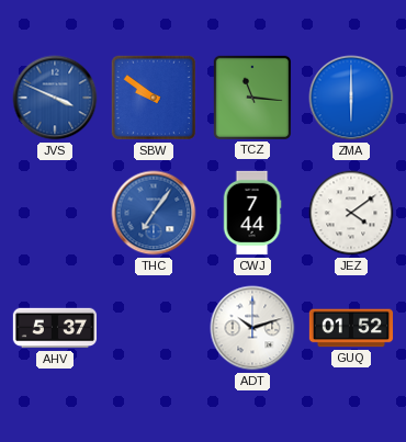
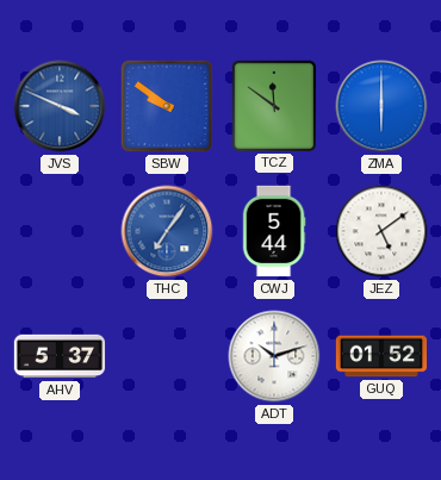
TCZ: 11:16 -> 11:51
CWJ: 7:44 -> 5:44
JEZ: 4:09 -> 5:09
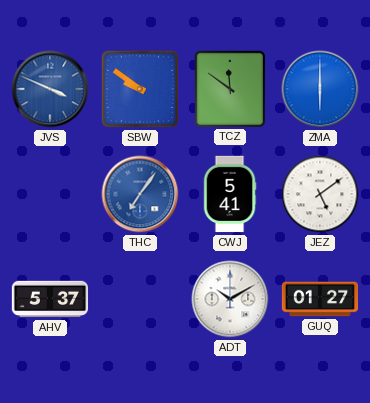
CWJ: 5:44 -> 5:41
ADT: 10:12 -> 10:10
GUQ: 01:52 -> 01:27
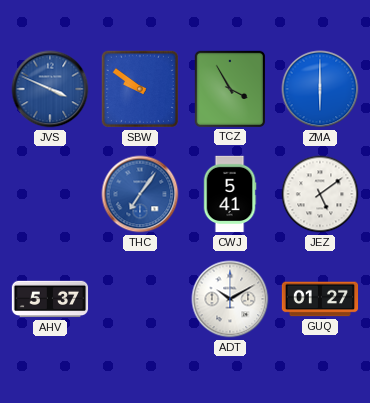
TCZ: 11:51 -> 3:55
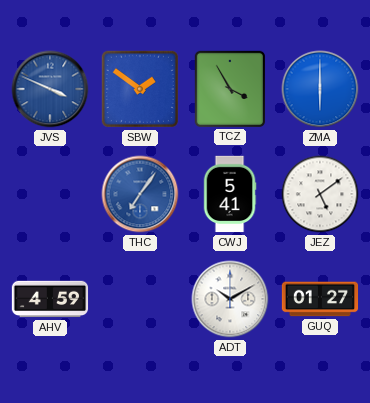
SBW: 9:51 -> 1:51
AHV: 5:37 -> 4:59
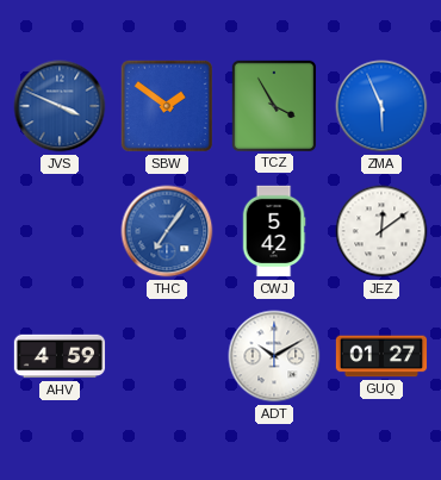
ZMA: 6:00 -> 5:56
CWJ: 5:41 -> 5:42
JEZ: 5:09 -> 12:09
